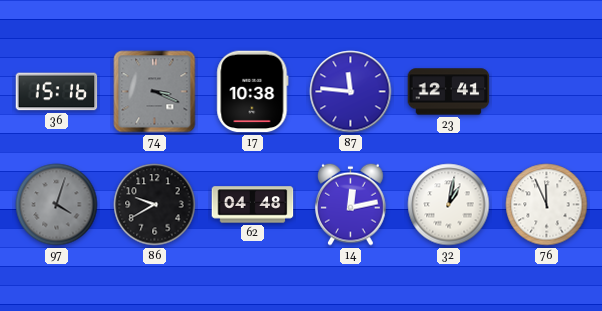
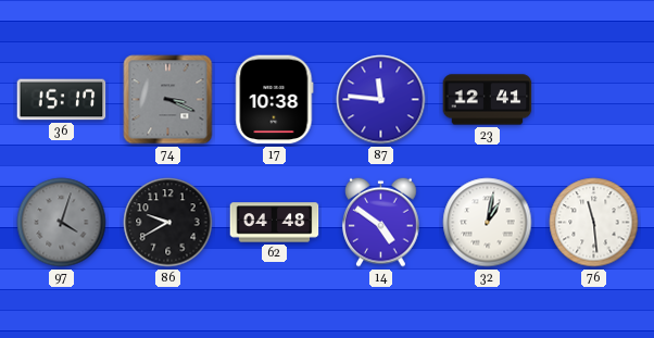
36: 15:16 -> 15:17
14: 12:13 -> 4:51
76: 11:56 -> 11:29
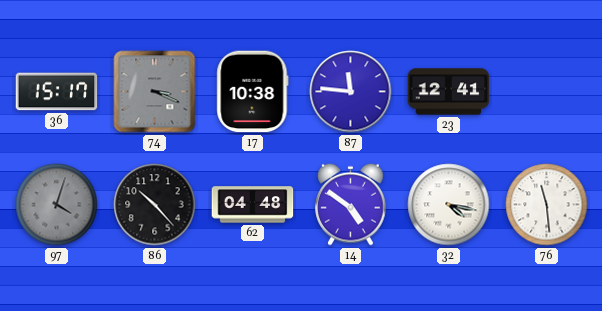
86: 9:40 -> 10:23
32: 1:02 -> 4:17
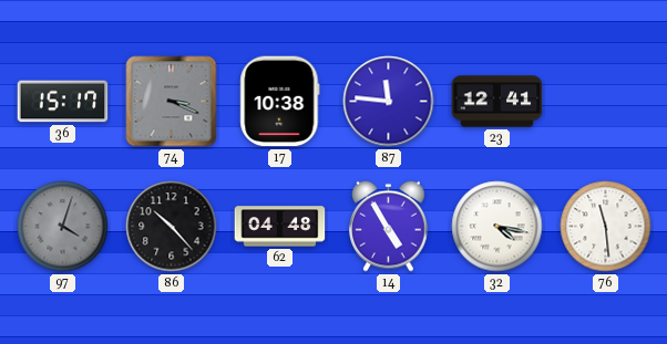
14: 4:51 -> 4:55
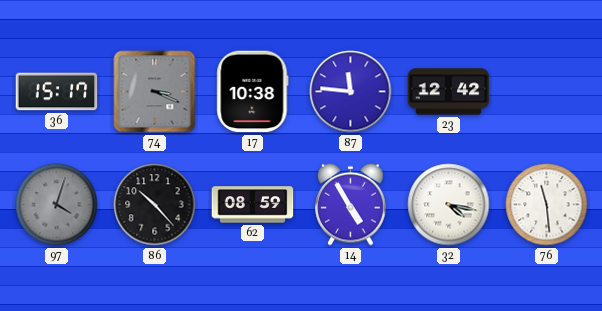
23: 12:41 -> 12:42
62: 04:48 -> 08:59
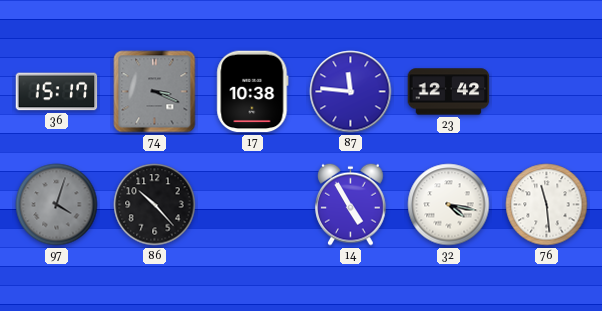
62: 08:59 -> none
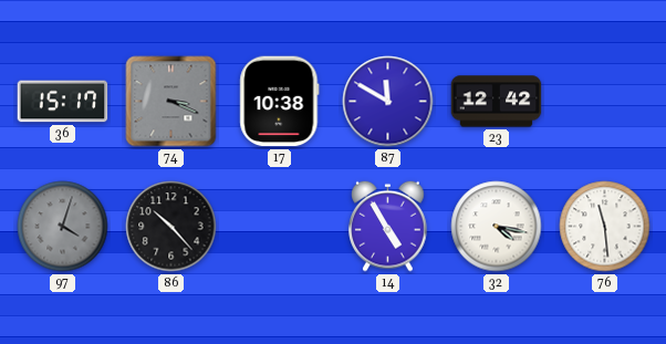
87: 11:46 -> 11:50
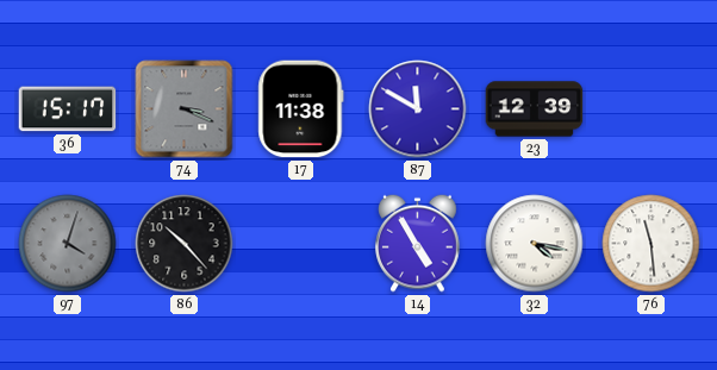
17: 10:38 -> 11:38
23: 12:42 -> 12:39
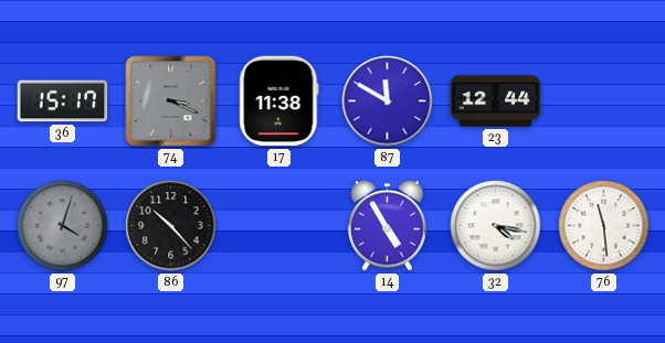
23: 12:39 -> 12:44
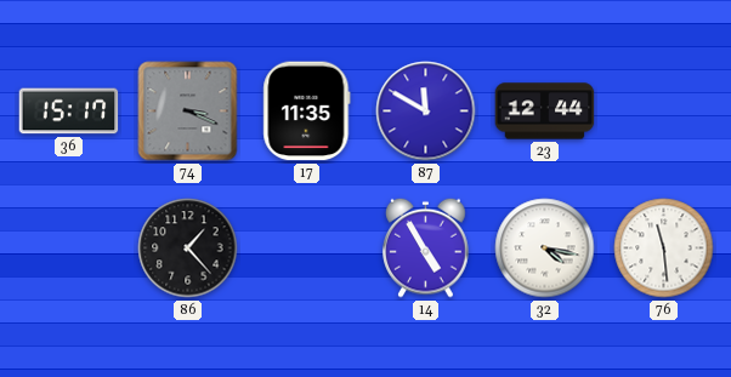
17: 11:38 -> 11:35
97: 4:03 -> none
86: 10:23 -> 1:23
